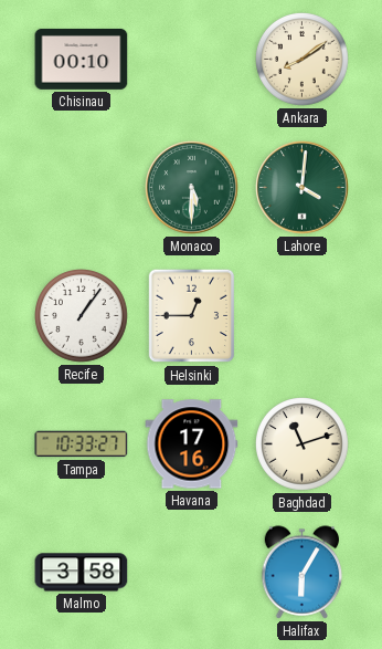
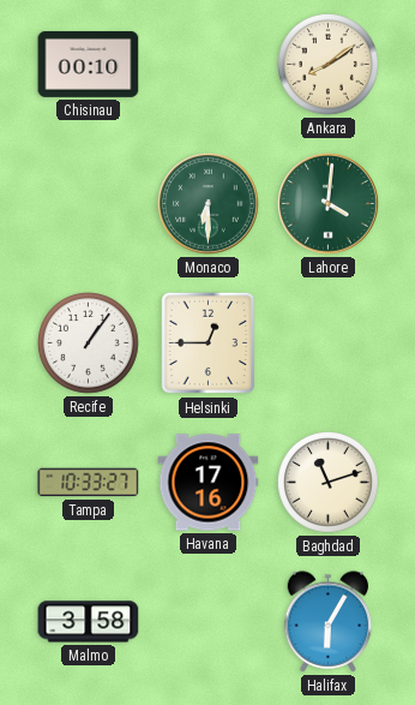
Monaco: 5:30 -> 6:30
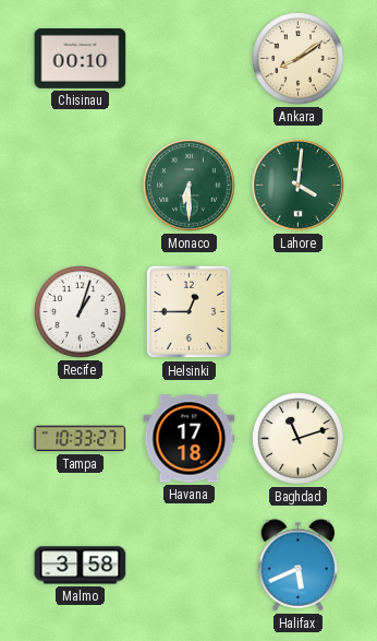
Recife: 1:06 -> 1:03
Havana: 17:16 -> 17:18
Halifax: 6:05 -> 5:41
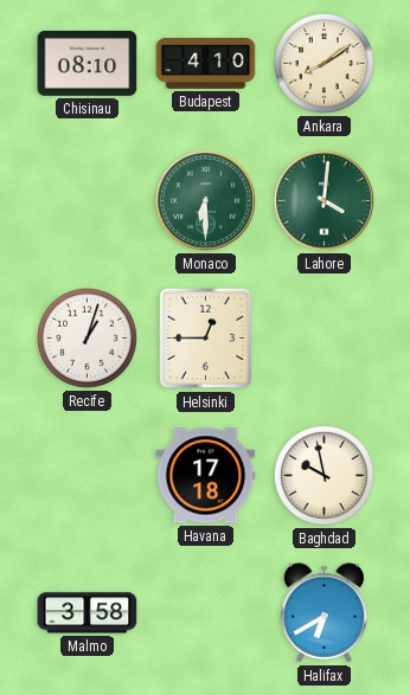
Chisinau: 00:10 -> 08:10
Budapest: none -> 4:10
Tampa: 10:33 -> none
Baghdad: 11:12 -> 9:58
Halifax: 5:41 -> 6:40
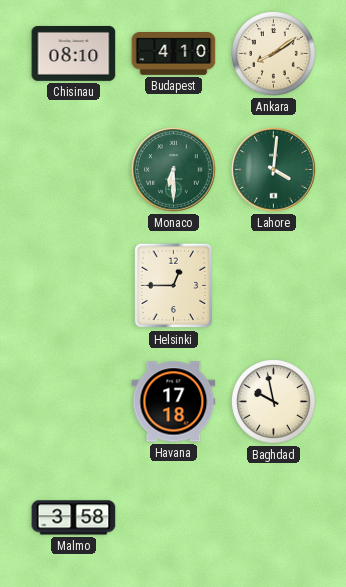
Recife: 1:03 -> none
Halifax: 6:40 -> none
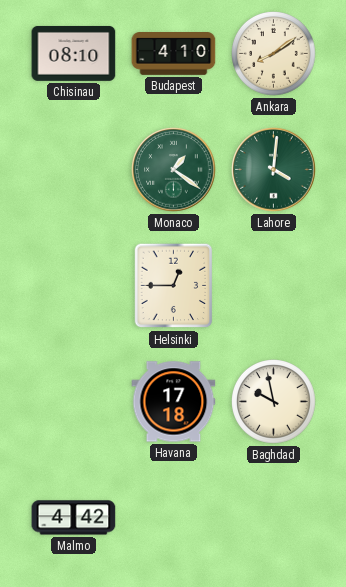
Monaco: 6:30 -> 1:21
Malmo: 3:58 -> 4:42
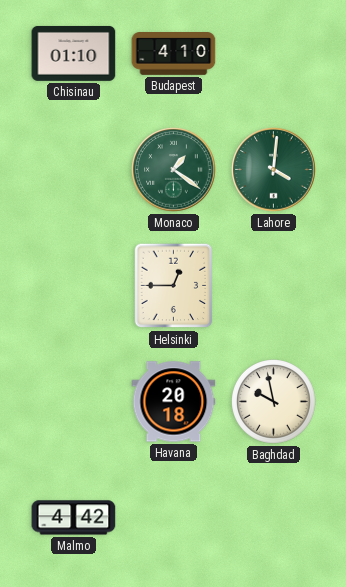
Chisinau: 08:10 -> 01:10
Ankara: 8:09 -> none
Havana: 17:18 -> 20:18
